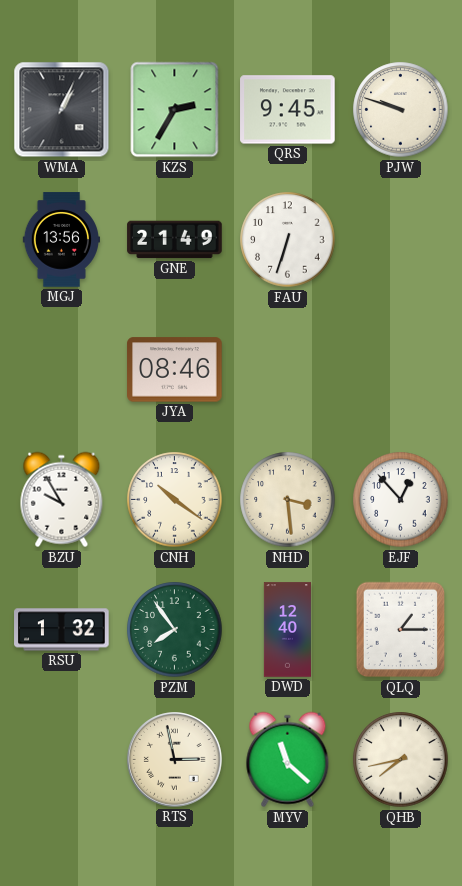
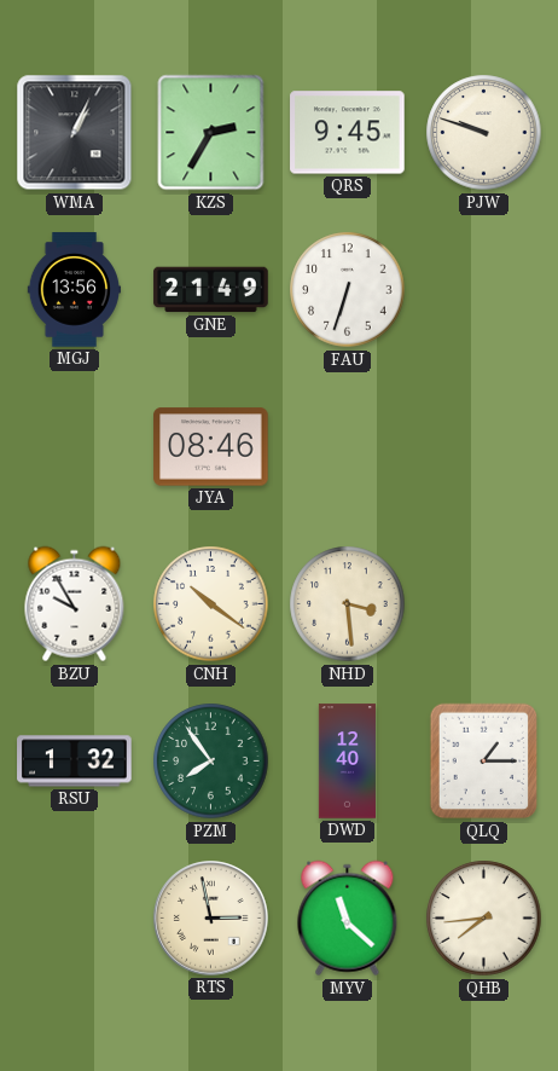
EJF: 12:53 -> none
QHB: 7:43 -> 7:44
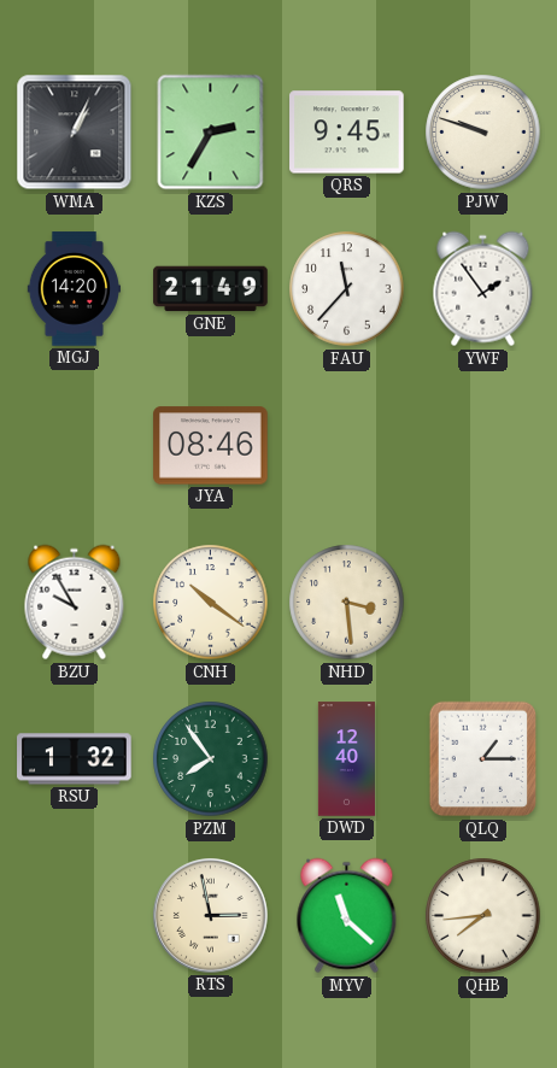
MGJ: 13:56 -> 14:20
FAU: 6:33 -> 11:37
YWF: none -> 1:54
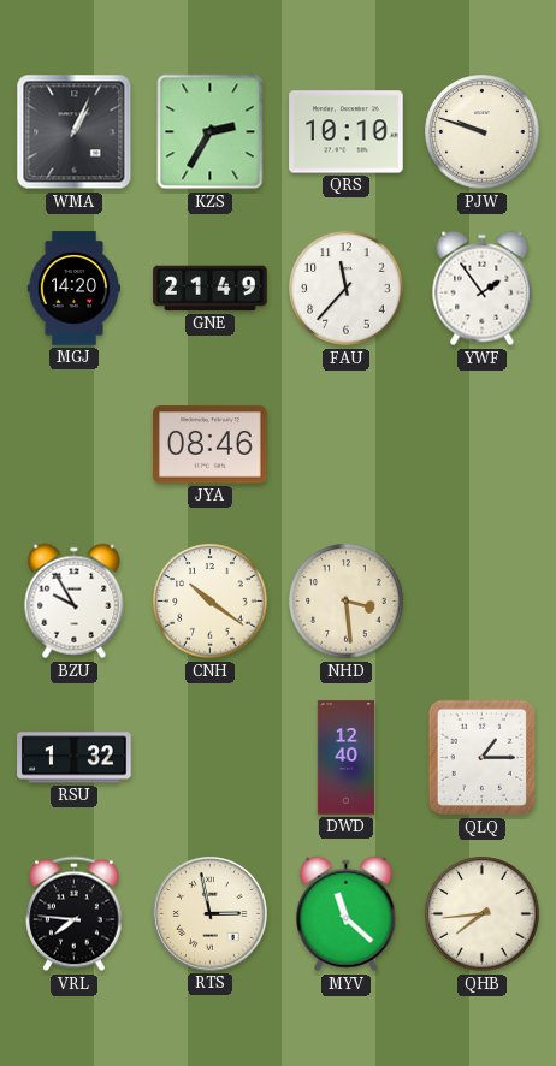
QRS: 9:45 -> 10:10
PZM: 7:54 -> none
VRL: none -> 7:46
